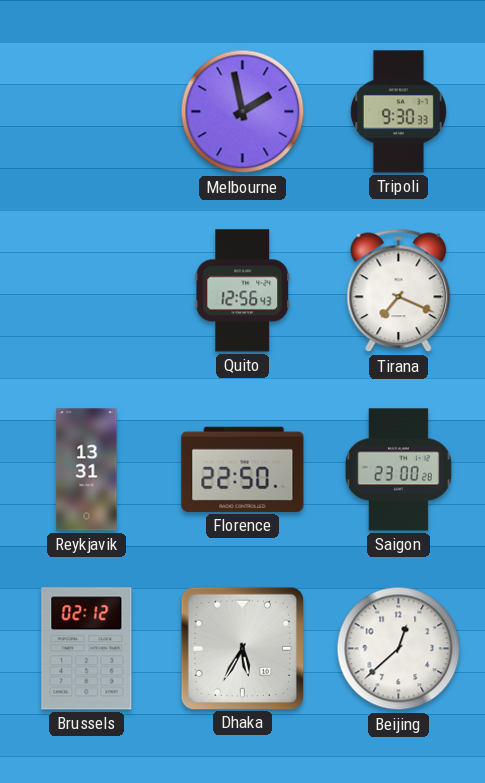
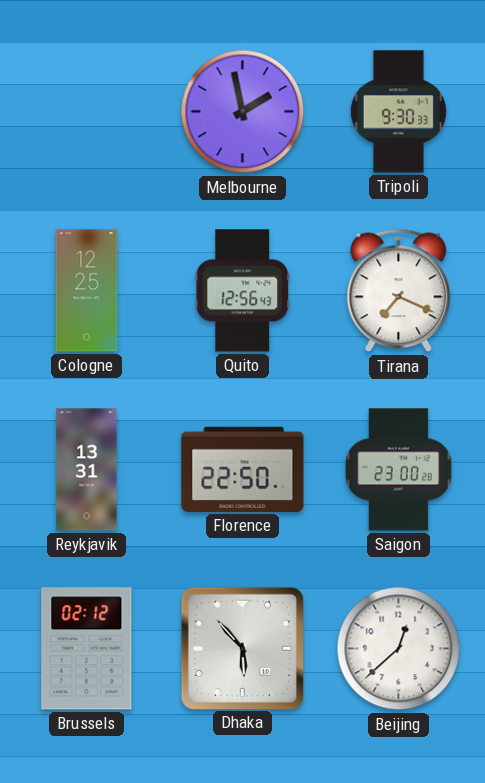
Cologne: none -> 12:25
Dhaka: 5:35 -> 5:53
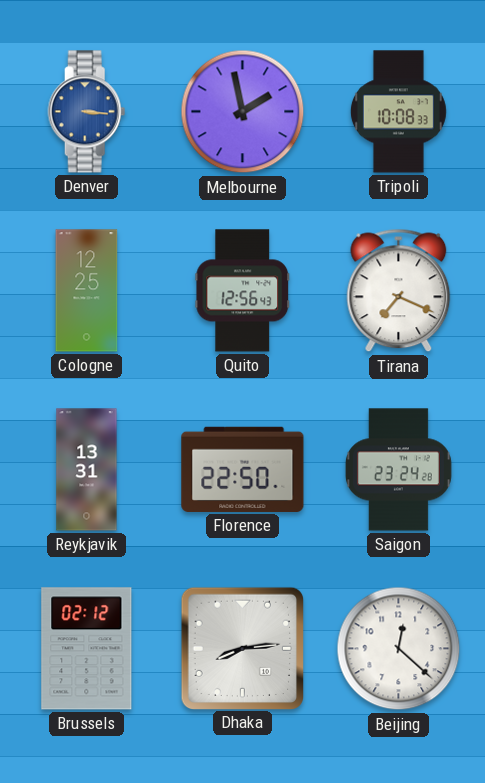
Denver: none -> 3:16
Tripoli: 9:30 -> 10:08
Saigon: 23:00 -> 23:24
Dhaka: 5:53 -> 8:14
Beijing: 12:38 -> 12:22
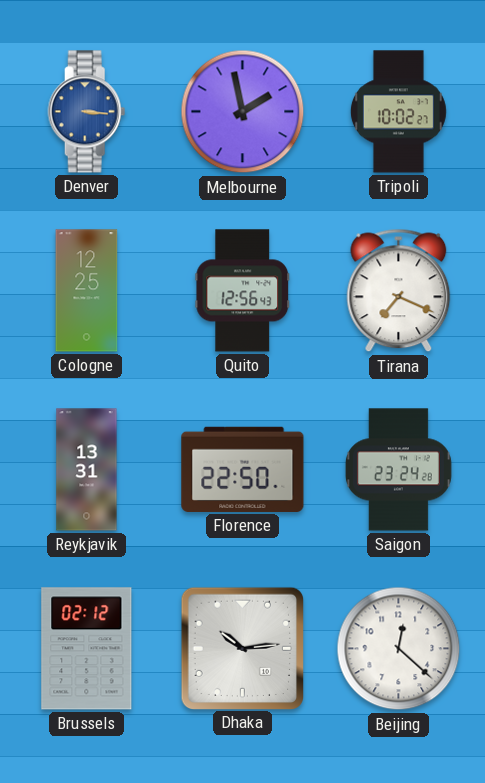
Tripoli: 10:08 -> 10:02
Dhaka: 8:14 -> 10:14
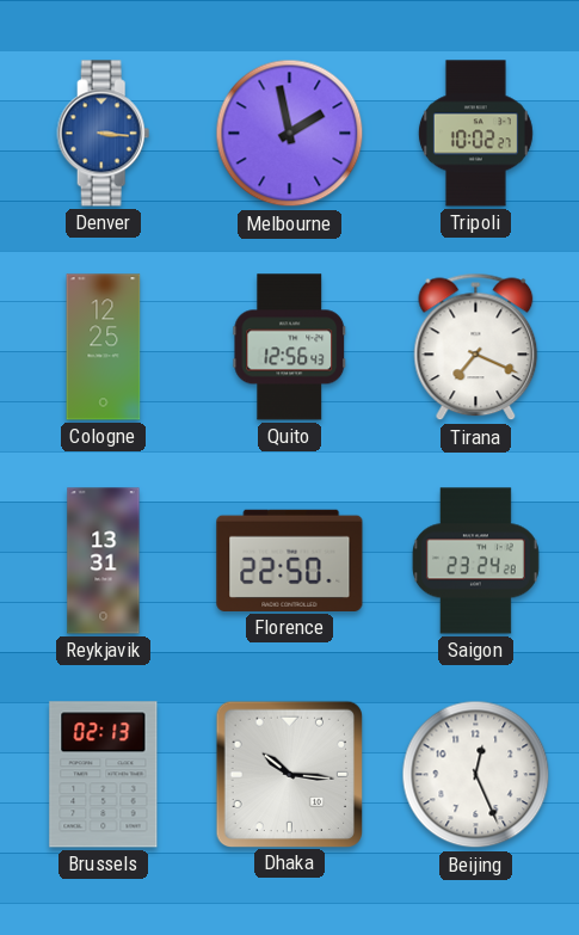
Brussels: 02:12 -> 02:13
Dhaka: 10:14 -> 10:16
Beijing: 12:22 -> 12:26
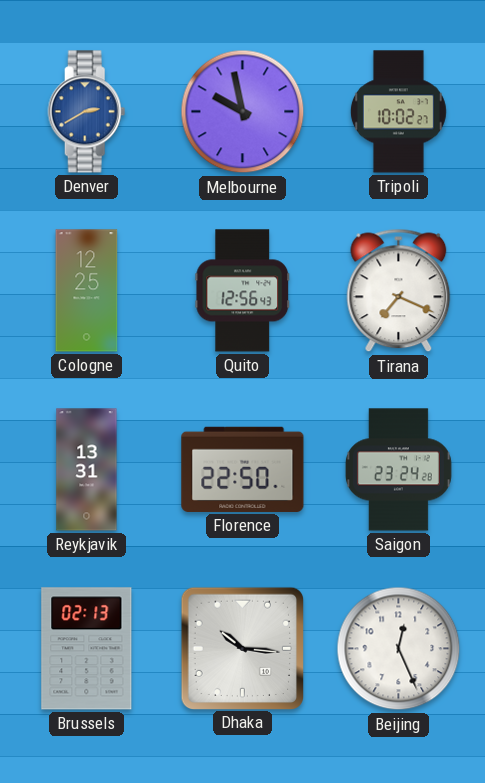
Denver: 3:16 -> 2:40
Melbourne: 1:58 -> 9:58
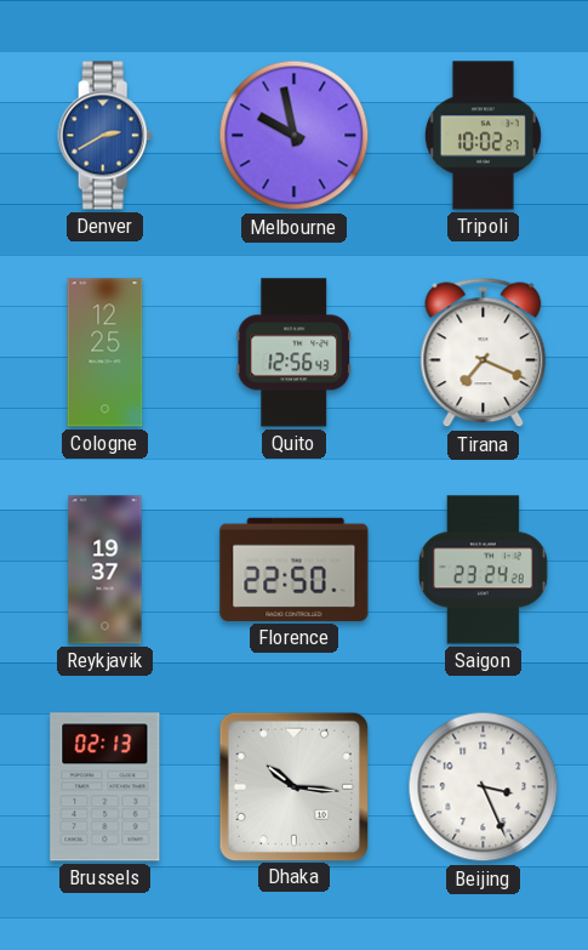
Reykjavik: 13:31 -> 19:37
Beijing: 12:26 -> 3:26
